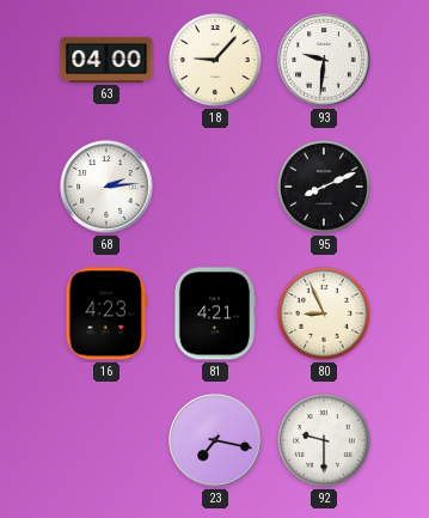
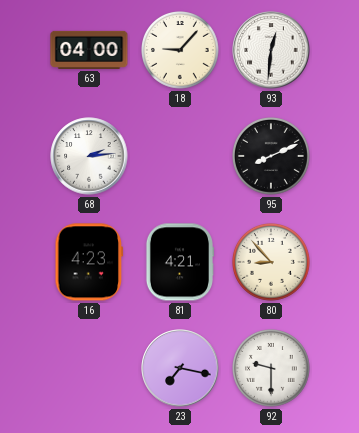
93: 9:31 -> 12:31
80: 8:56 -> 8:53
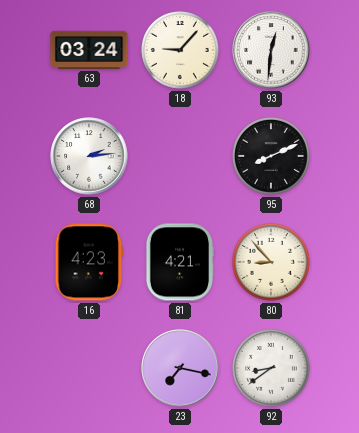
63: 04:00 -> 03:24
92: 9:30 -> 8:39
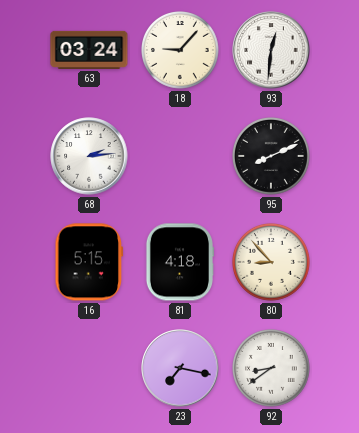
16: 4:23 -> 5:15
81: 4:21 -> 4:18
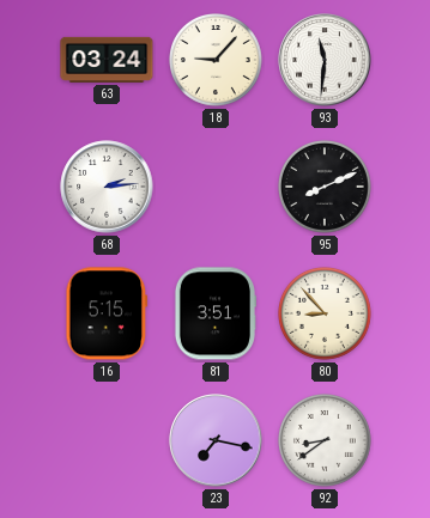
93: 12:31 -> 11:31
81: 4:18 -> 3:51
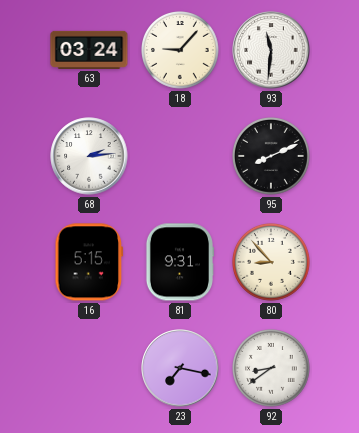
81: 3:51 -> 9:31
